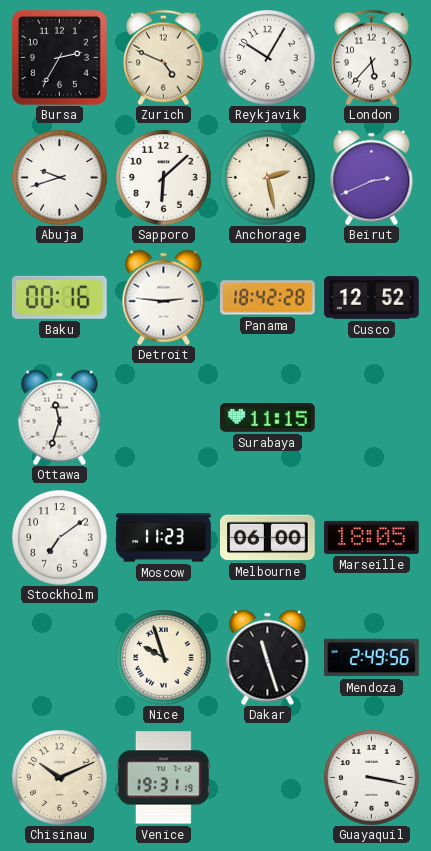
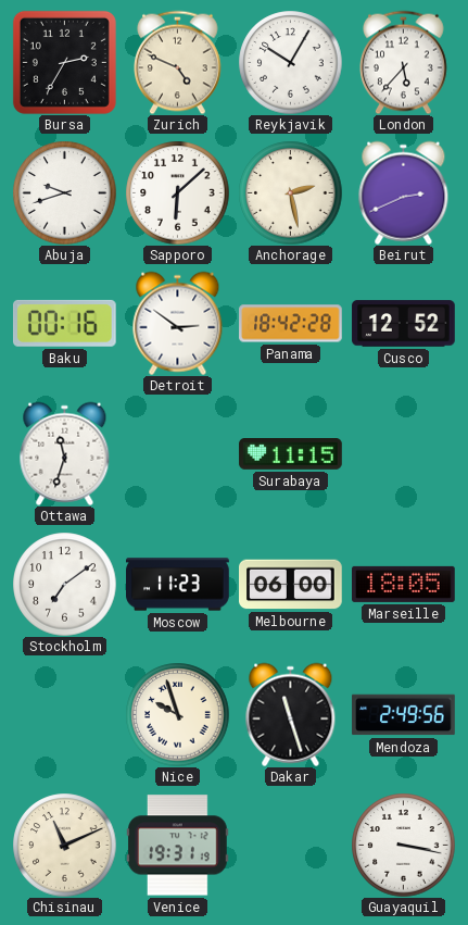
Detroit: 2:46 -> 2:51
Chisinau: 10:11 -> 11:11
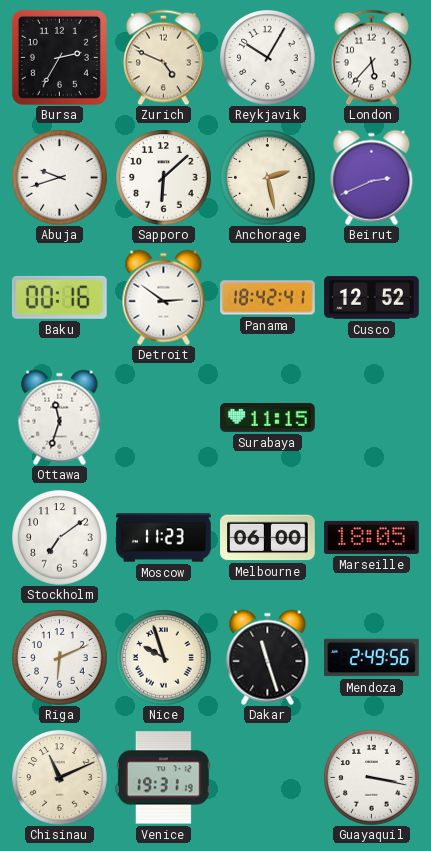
Panama: 18:42:28 -> 18:42:41
Riga: none -> 6:11
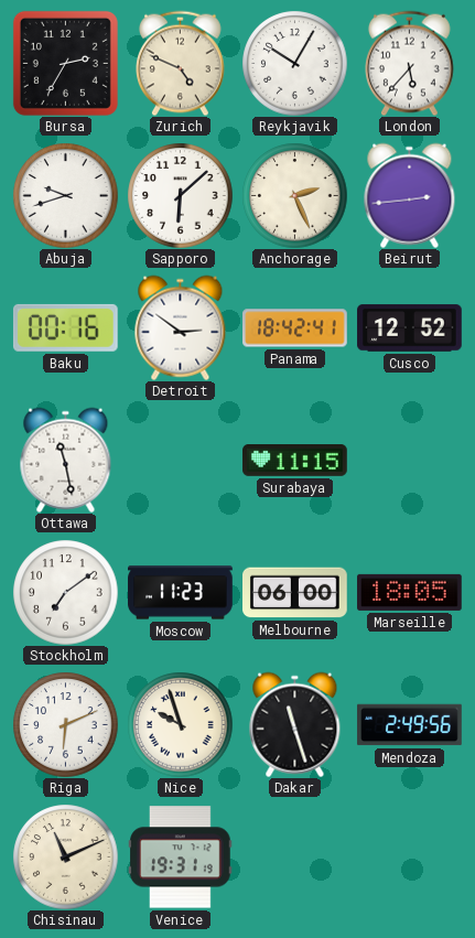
Anchorage: 2:28 -> 2:26
Beirut: 2:41 -> 2:44
Ottawa: 11:33 -> 11:28
Guayaquil: 3:17 -> none
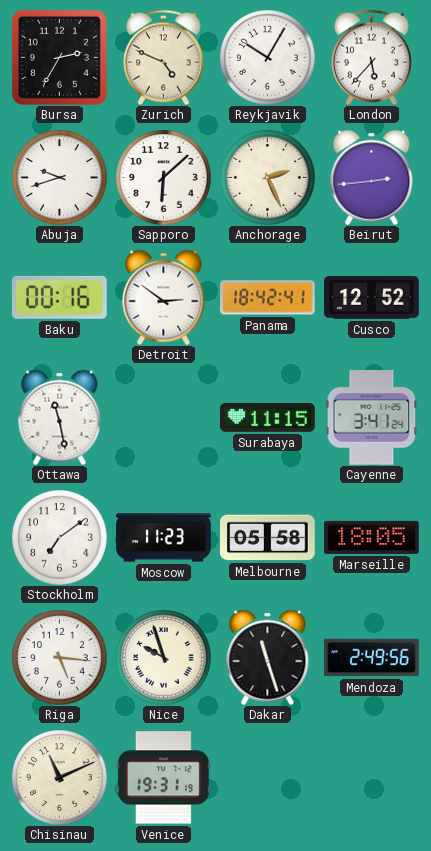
Cayenne: none -> 3:41
Melbourne: 06:00 -> 05:58
Riga: 6:11 -> 5:16
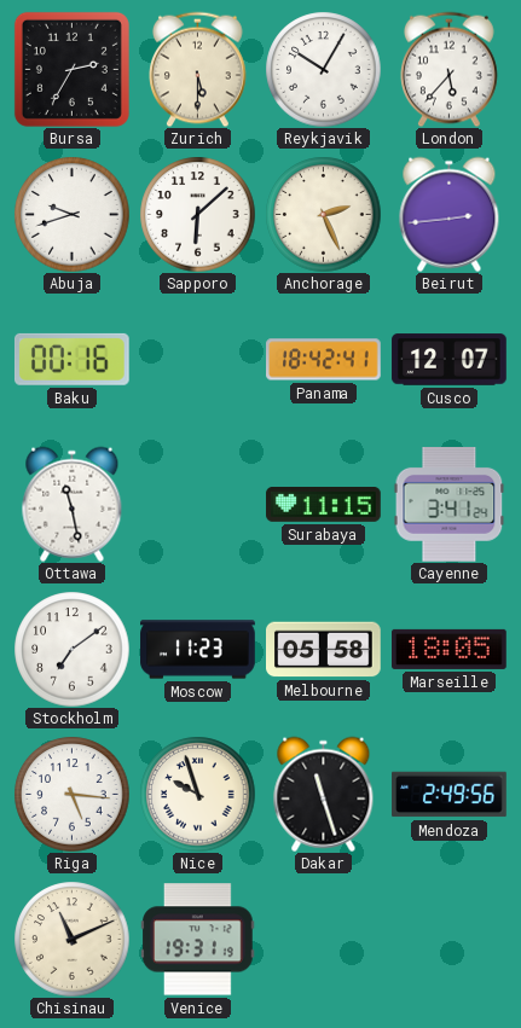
Zurich: 4:49 -> 5:30
Detroit: 2:51 -> none
Cusco: 12:52 -> 12:07
